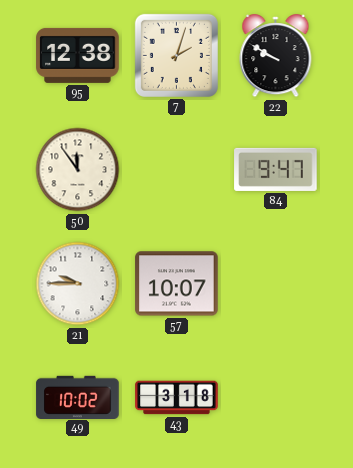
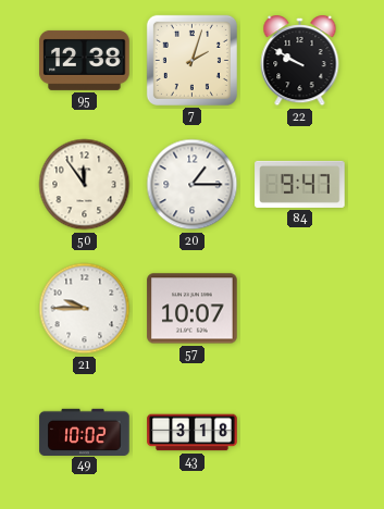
20: none -> 1:15
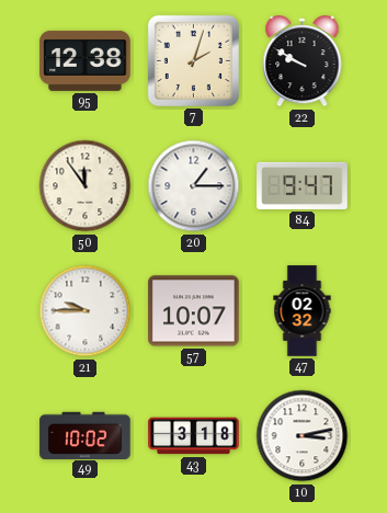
47: none -> 02:32
10: none -> 3:13
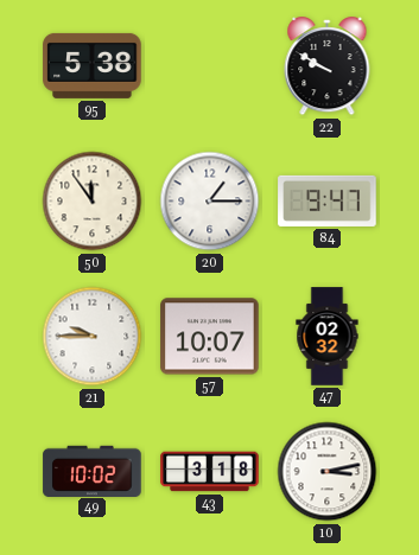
95: 12:38 -> 5:38
7: 2:03 -> none
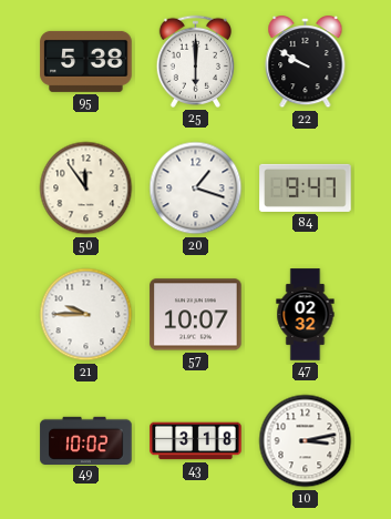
25: none -> 6:00
20: 1:15 -> 1:18
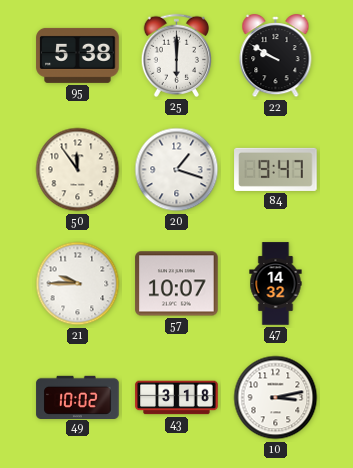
47: 02:32 -> 14:32
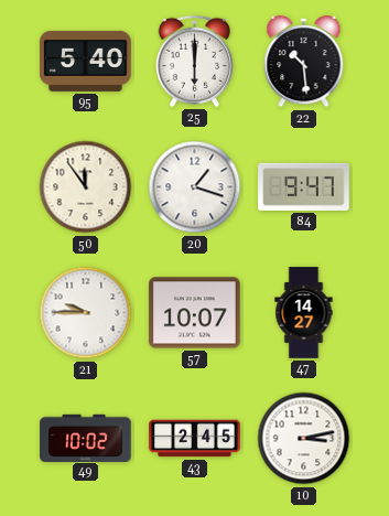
95: 5:38 -> 5:40
22: 9:50 -> 10:29
47: 14:32 -> 14:27
43: 3:18 -> 2:45
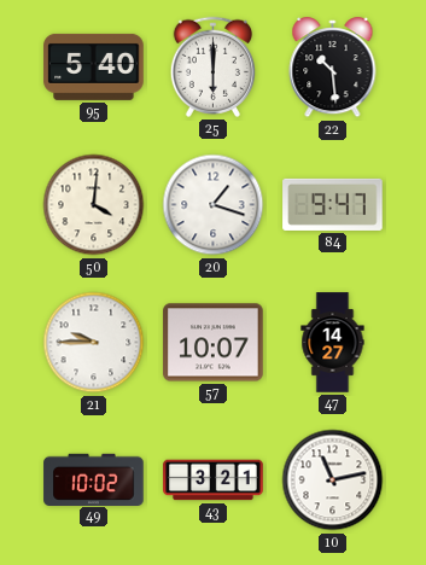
50: 11:54 -> 4:01
43: 2:45 -> 3:21
10: 3:13 -> 11:13
